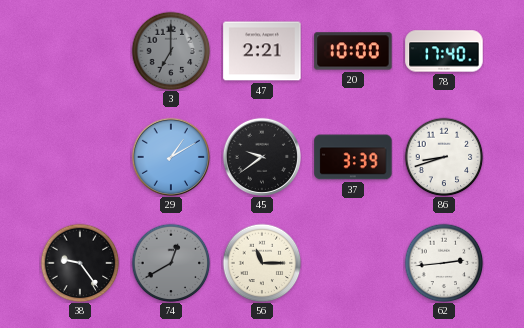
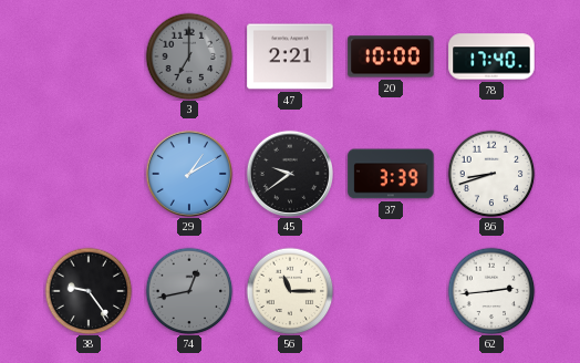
74: 12:40 -> 12:43
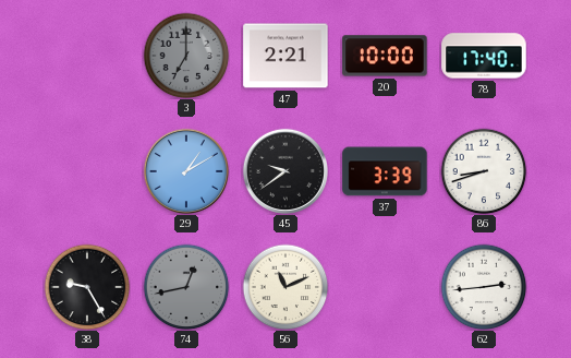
38: 9:24 -> 9:25
56: 11:15 -> 11:11
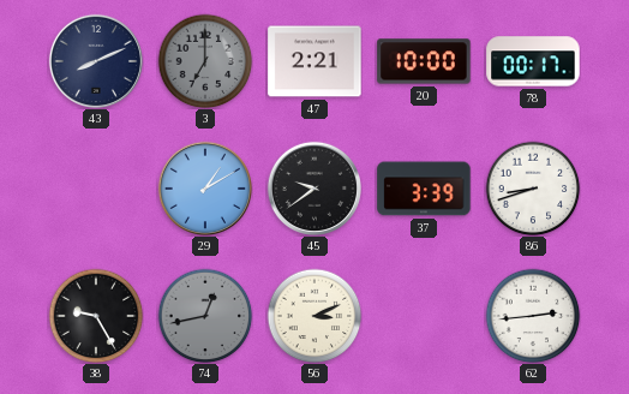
43: none -> 8:11
78: 17:40 -> 00:17
56: 11:11 -> 3:11
